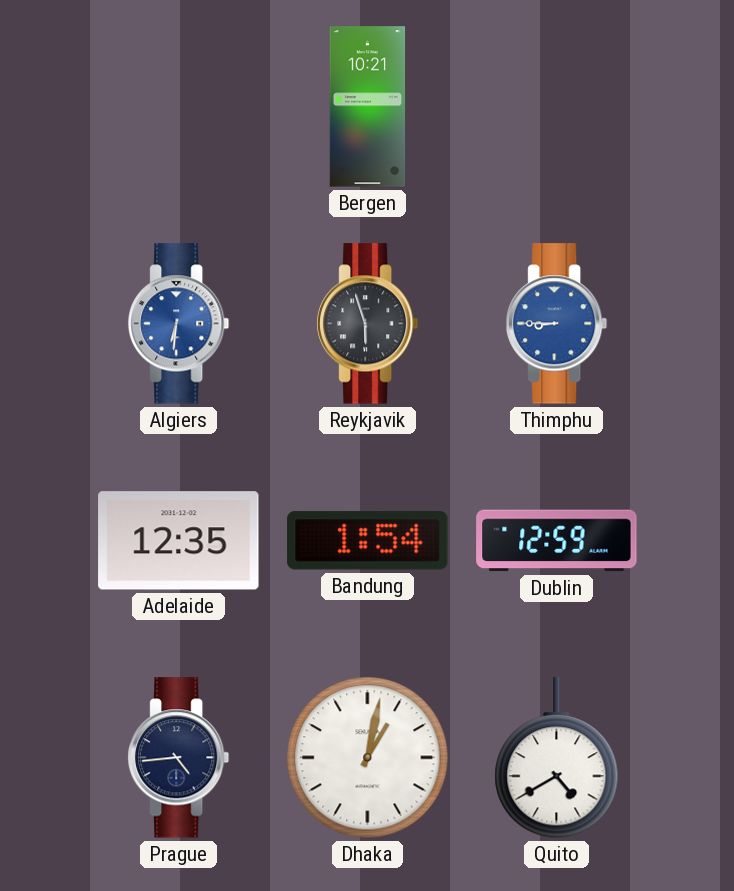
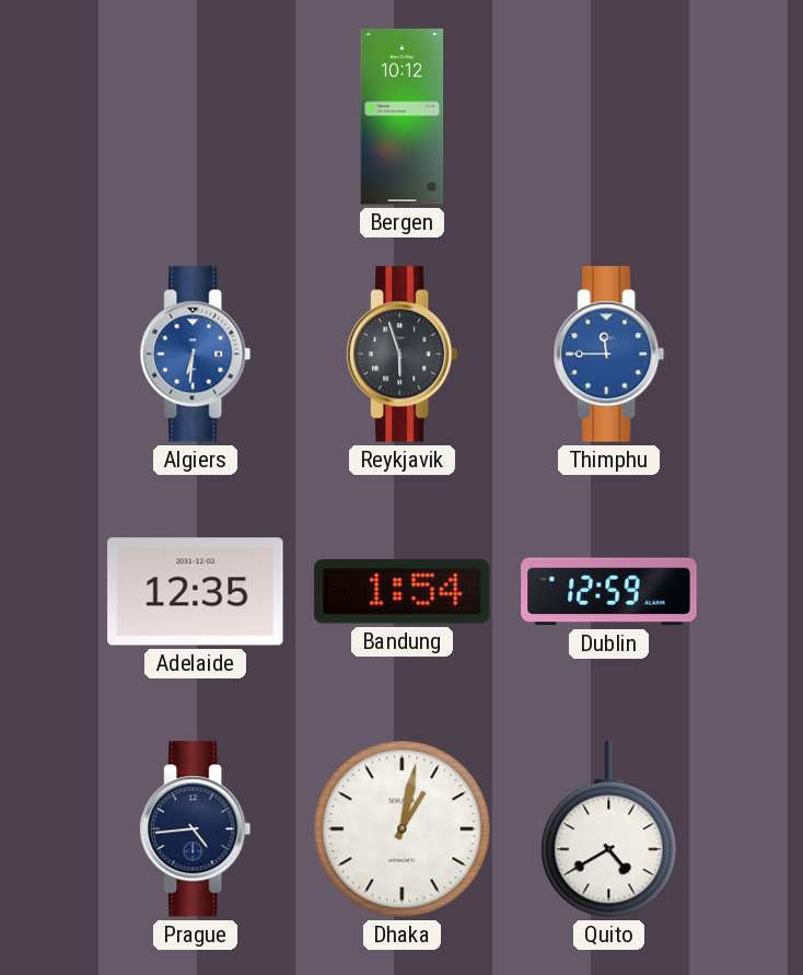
Bergen: 10:21 -> 10:12
Thimphu: 8:45 -> 11:45
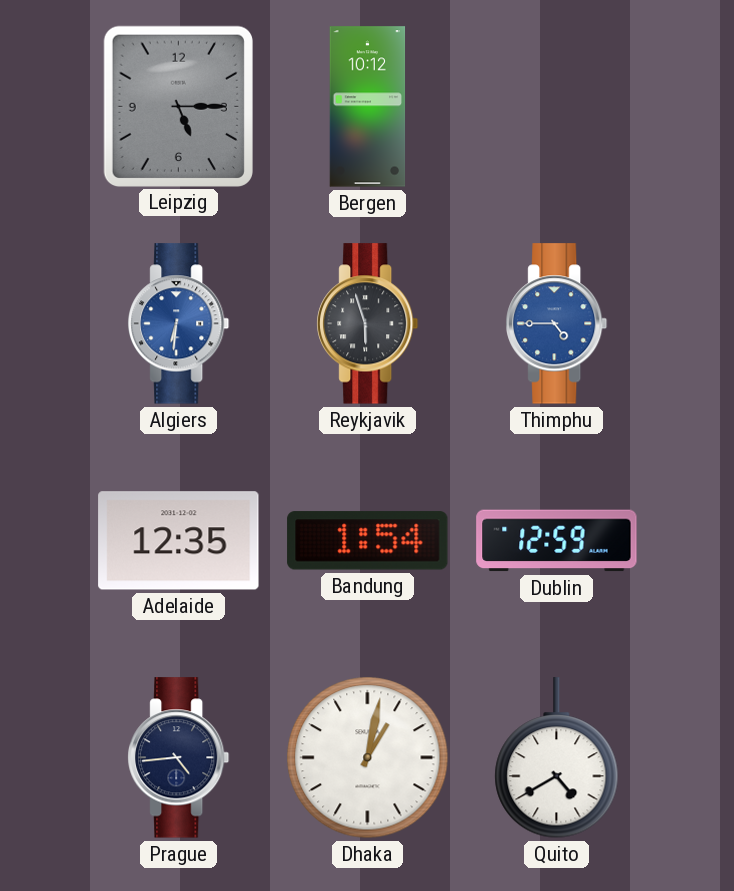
Leipzig: none -> 5:15
Thimphu: 11:45 -> 4:45
